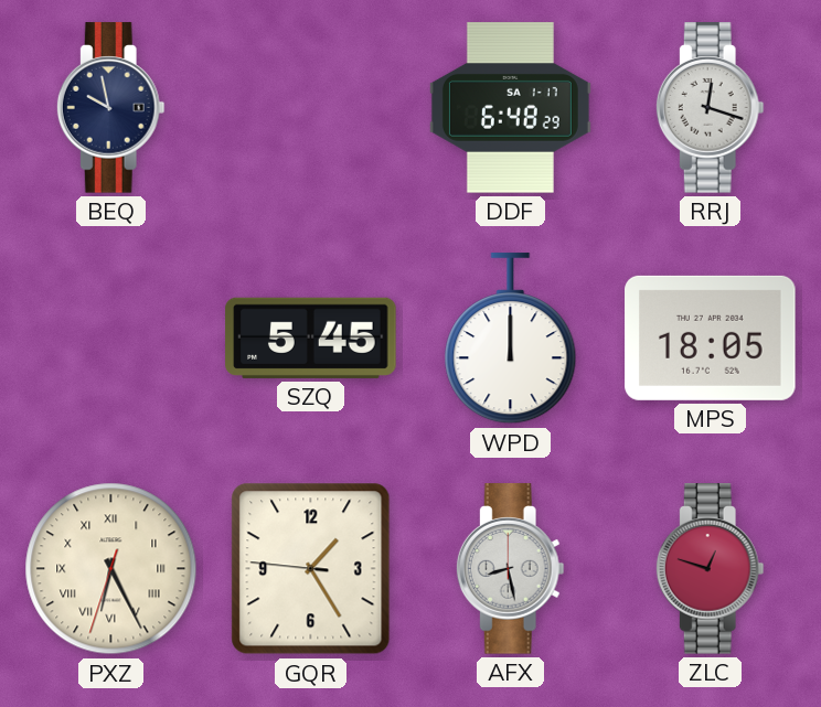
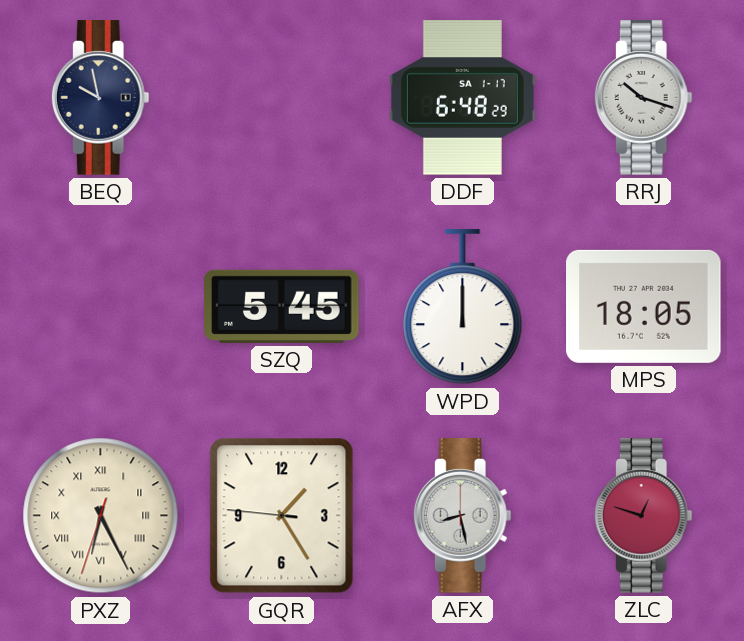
RRJ: 12:18 -> 10:18
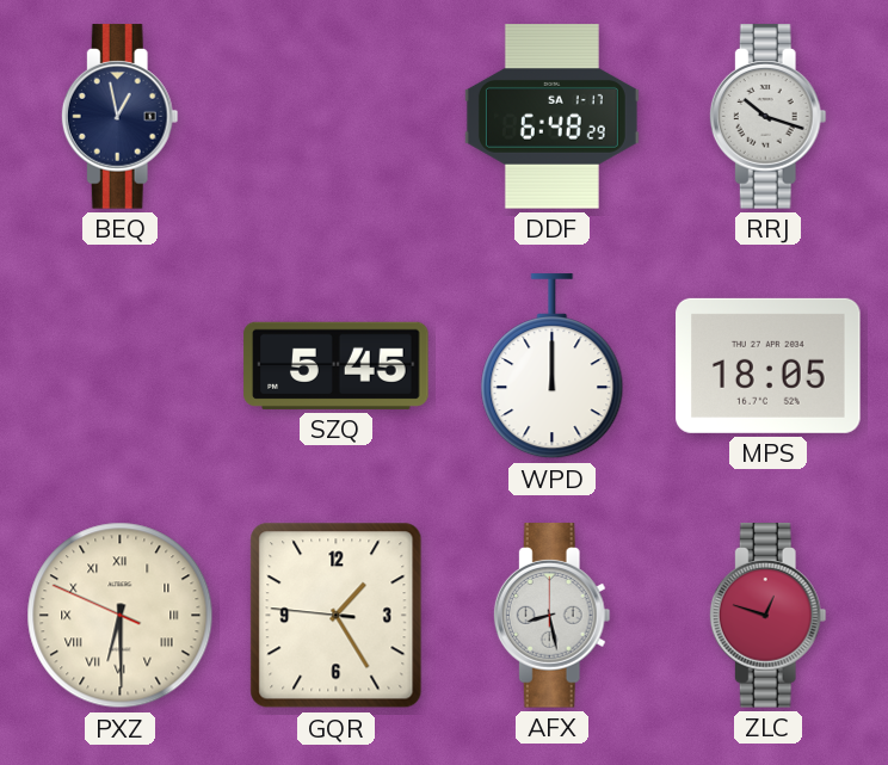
BEQ: 9:58 -> 12:58
PXZ: 6:25 -> 6:29
